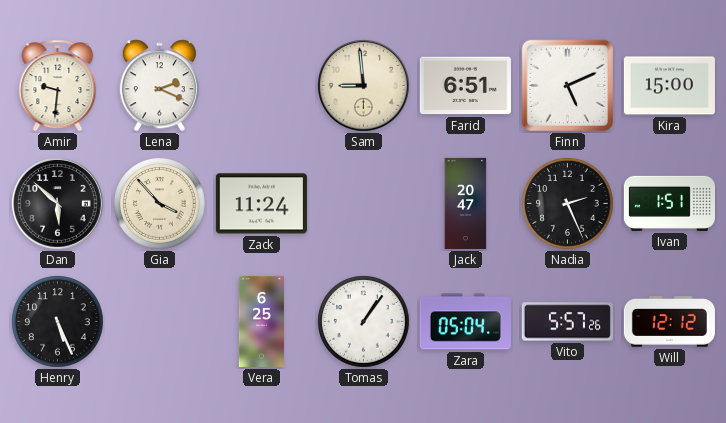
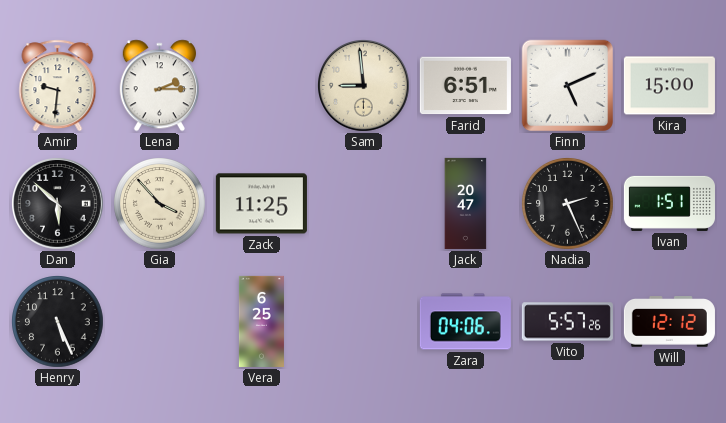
Lena: 2:19 -> 2:15
Zack: 11:24 -> 11:25
Tomas: 1:06 -> none
Zara: 05:04 -> 04:06
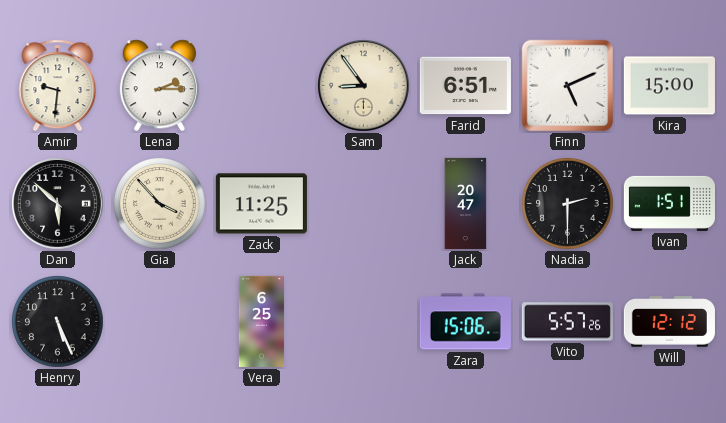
Sam: 8:59 -> 8:54
Nadia: 2:26 -> 2:30
Zara: 04:06 -> 15:06
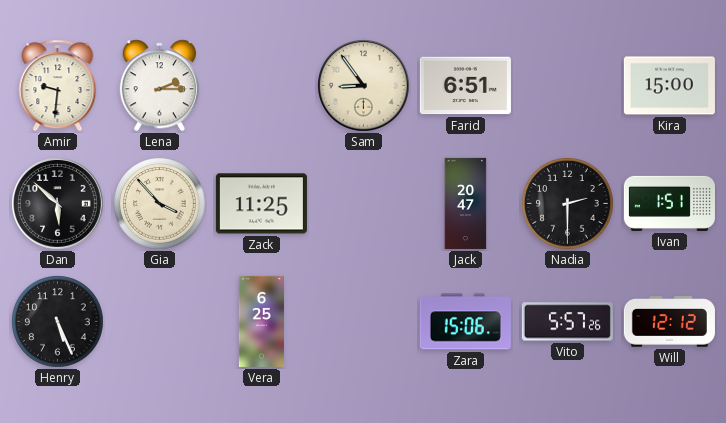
Finn: 5:11 -> none
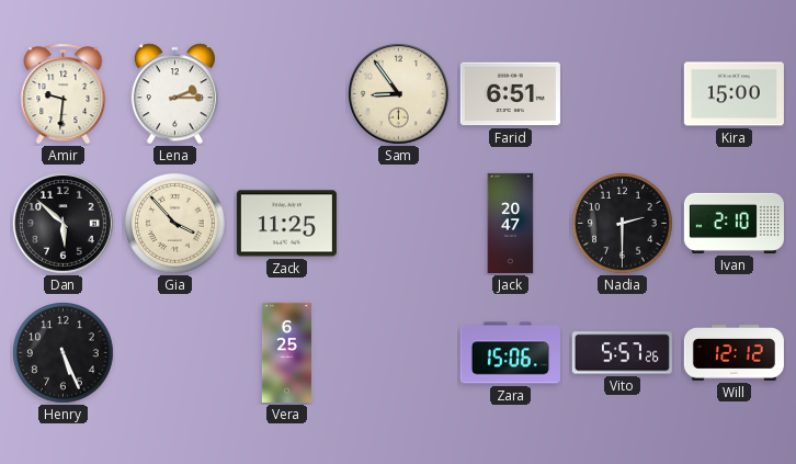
Ivan: 1:51 -> 2:10
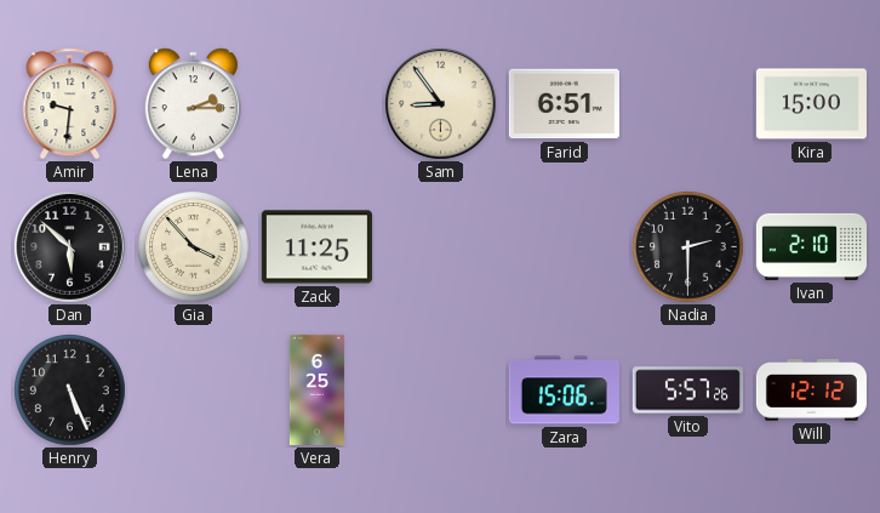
Jack: 20:47 -> none
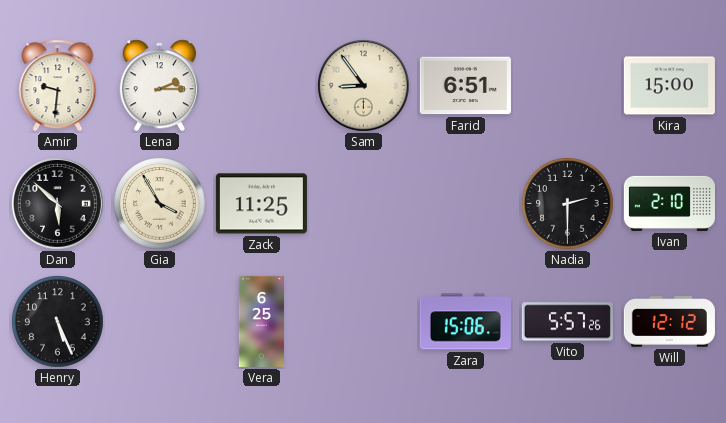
Gia: 3:53 -> 3:55
